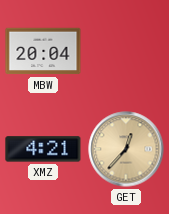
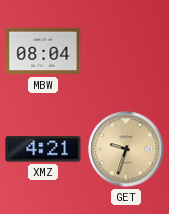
MBW: 20:04 -> 08:04
GET: 12:37 -> 9:33
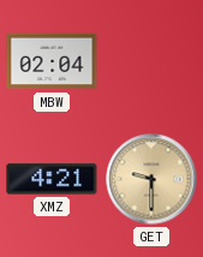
MBW: 08:04 -> 02:04
GET: 9:33 -> 9:30
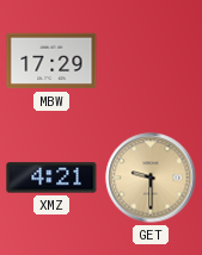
MBW: 02:04 -> 17:29
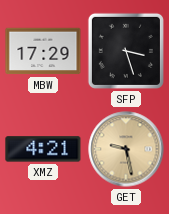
SFP: none -> 3:27
GET: 9:30 -> 9:28
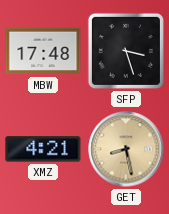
MBW: 17:29 -> 17:48
GET: 9:28 -> 8:28
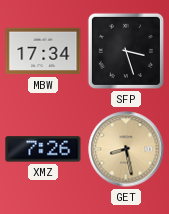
MBW: 17:48 -> 17:34
XMZ: 4:21 -> 7:26
